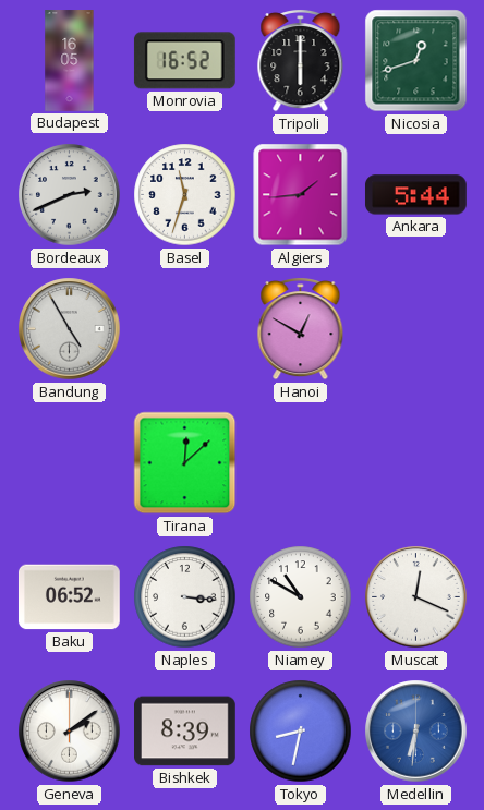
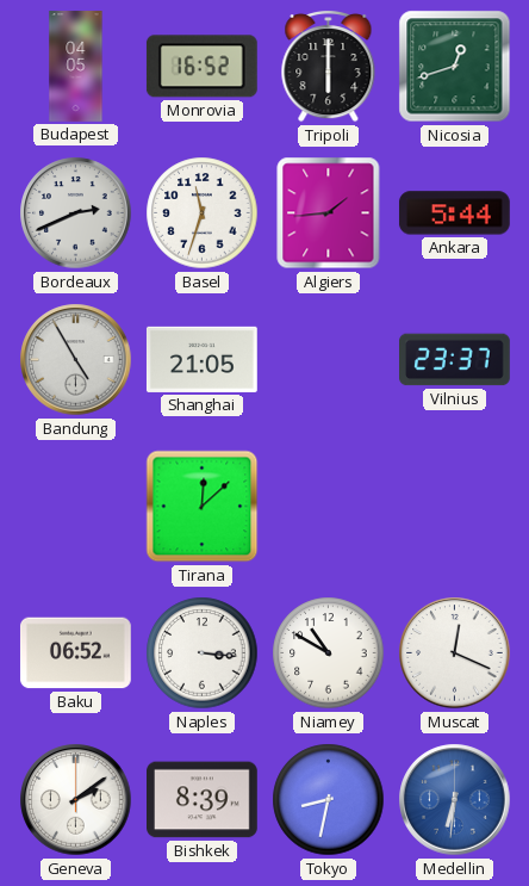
Budapest: 16:05 -> 04:05
Shanghai: none -> 21:05
Hanoi: 12:50 -> none
Vilnius: none -> 23:37
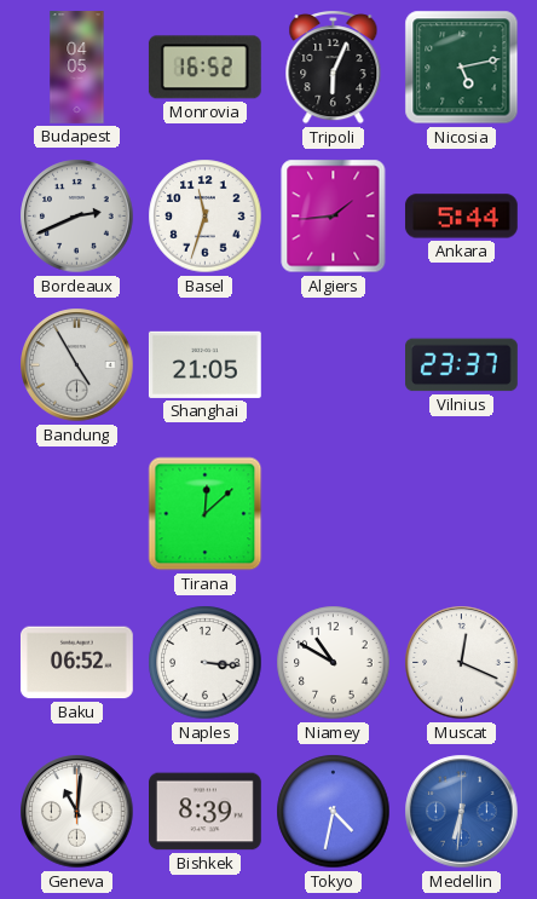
Tripoli: 6:00 -> 6:04
Nicosia: 12:42 -> 5:13
Geneva: 2:09 -> 11:01
Tokyo: 8:32 -> 4:32
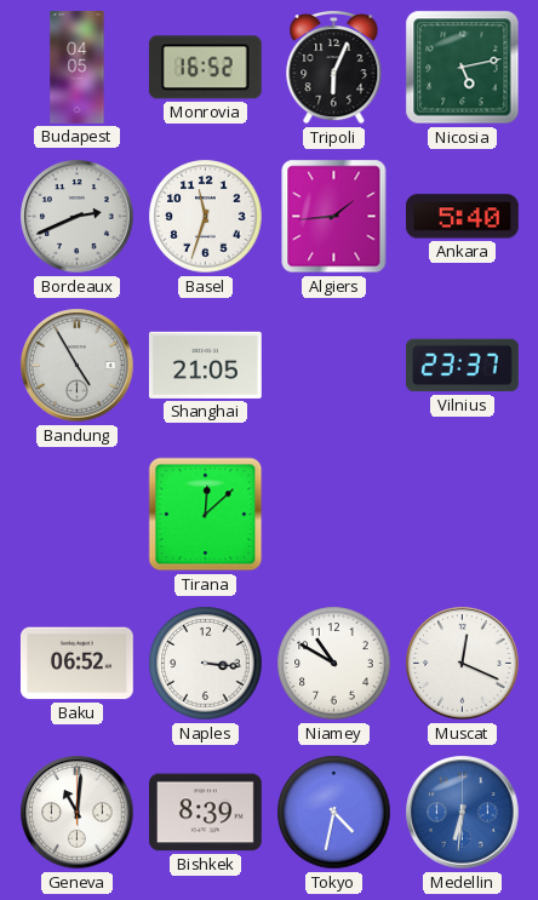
Ankara: 5:44 -> 5:40
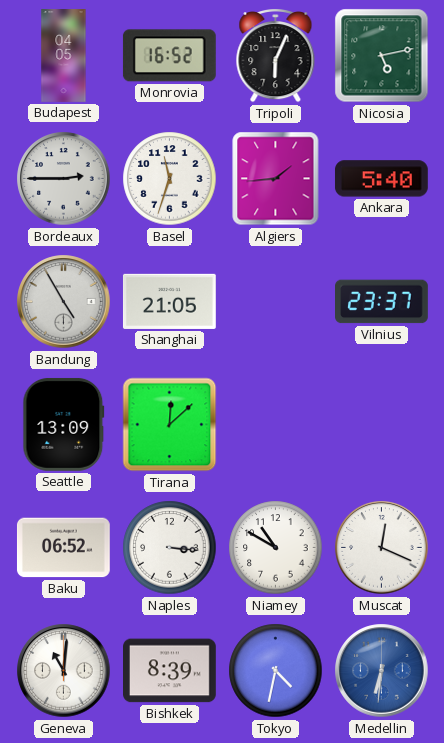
Bordeaux: 2:41 -> 2:45
Seattle: none -> 13:09
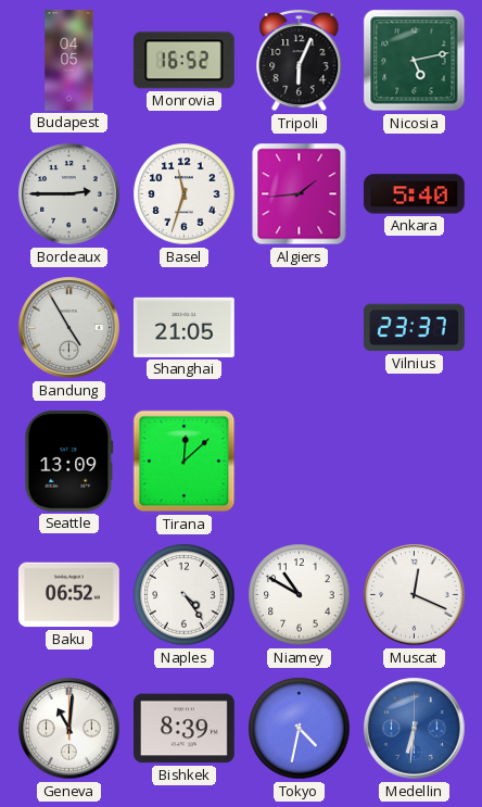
Naples: 3:16 -> 4:24
